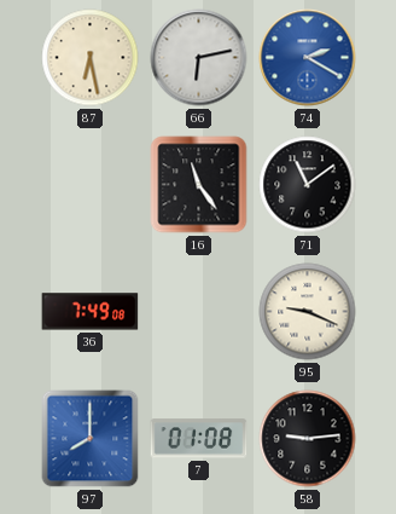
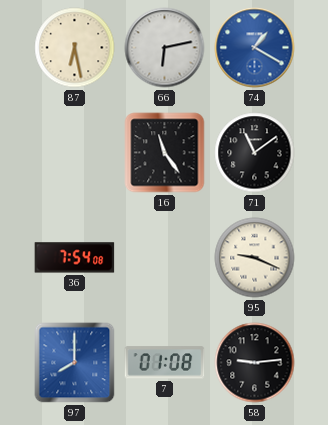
74: 2:20 -> 1:20
36: 7:49 -> 7:54
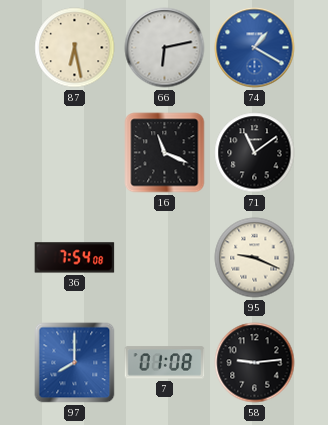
16: 11:24 -> 11:19
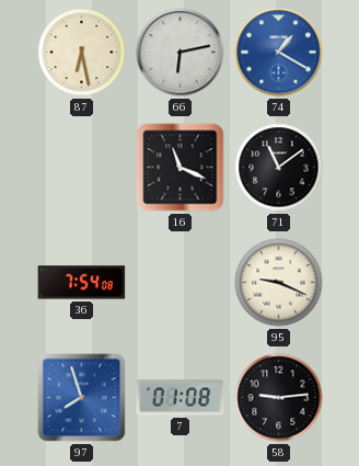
97: 8:00 -> 7:57
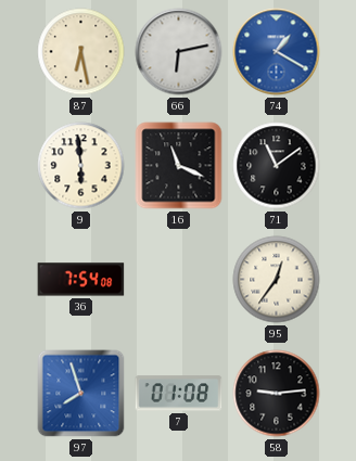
9: none -> 5:59
95: 9:19 -> 12:36
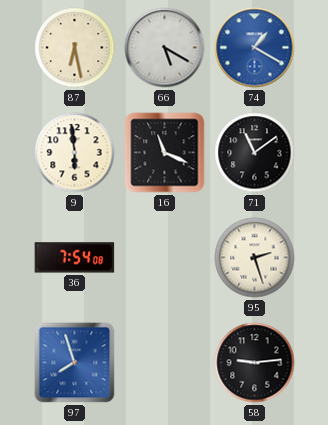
66: 6:13 -> 5:20
95: 12:36 -> 2:27
7: 01:08 -> none
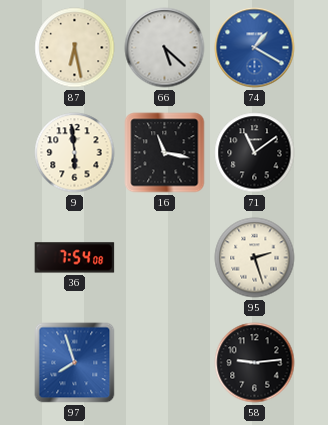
66: 5:20 -> 5:22
16: 11:19 -> 11:17
